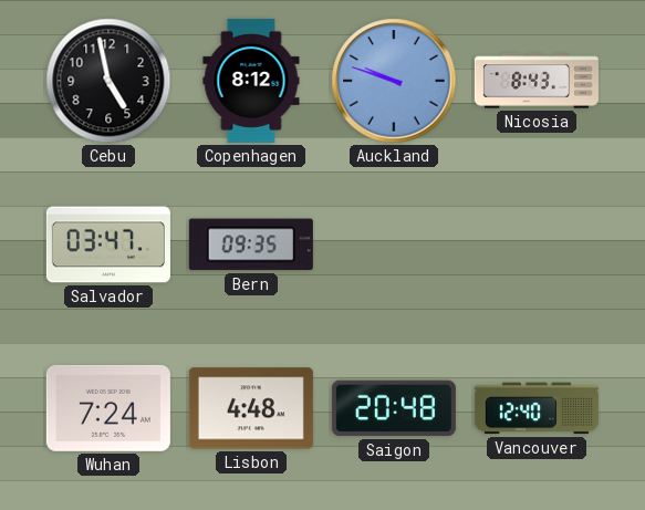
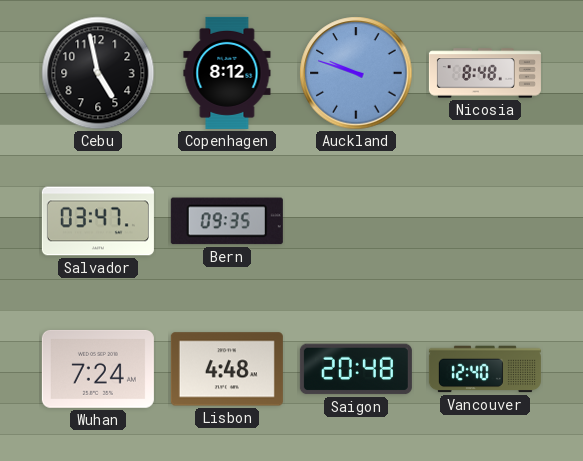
Nicosia: 8:43 -> 8:48
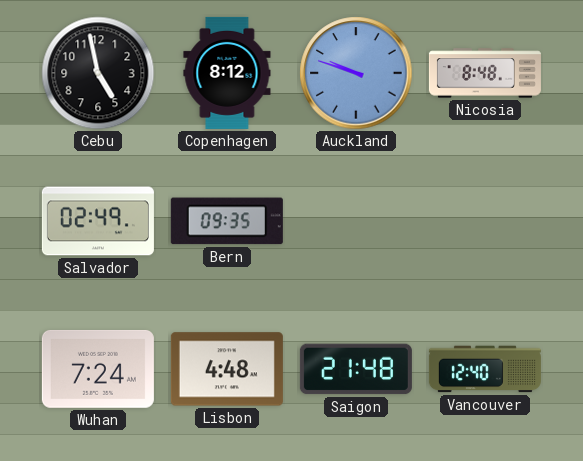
Salvador: 03:47 -> 02:49
Saigon: 20:48 -> 21:48
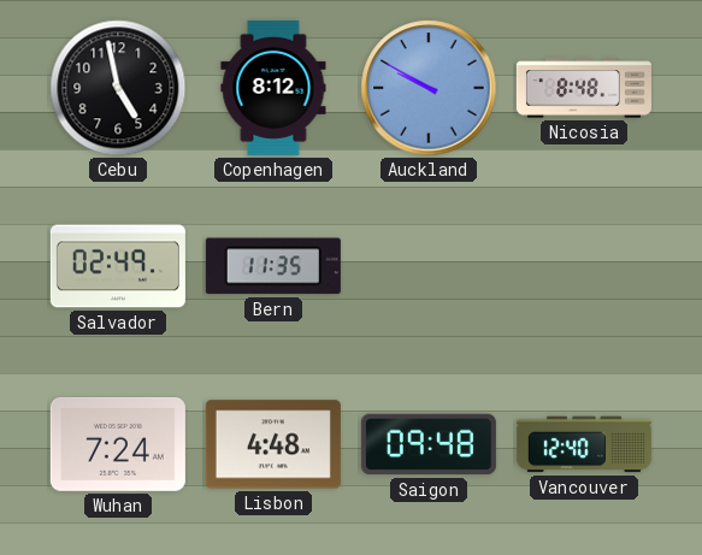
Auckland: 9:48 -> 9:50
Bern: 09:35 -> 11:35
Saigon: 21:48 -> 09:48
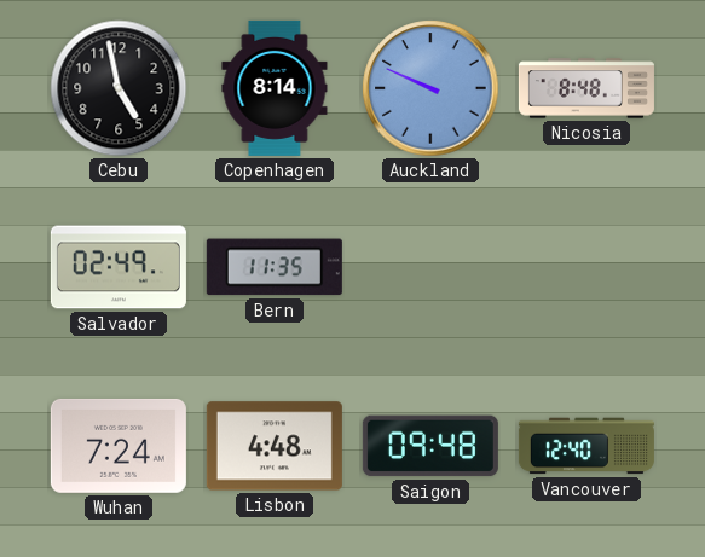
Copenhagen: 8:12 -> 8:14
Auckland: 9:50 -> 9:49
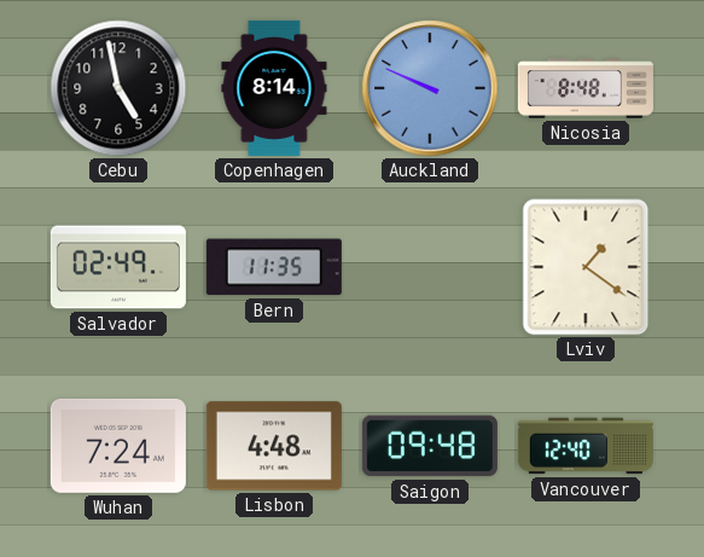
Lviv: none -> 1:21
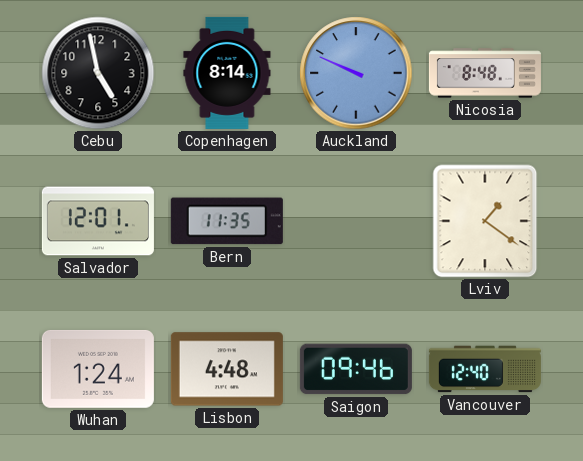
Salvador: 02:49 -> 12:01
Wuhan: 7:24 -> 1:24
Saigon: 09:48 -> 09:46
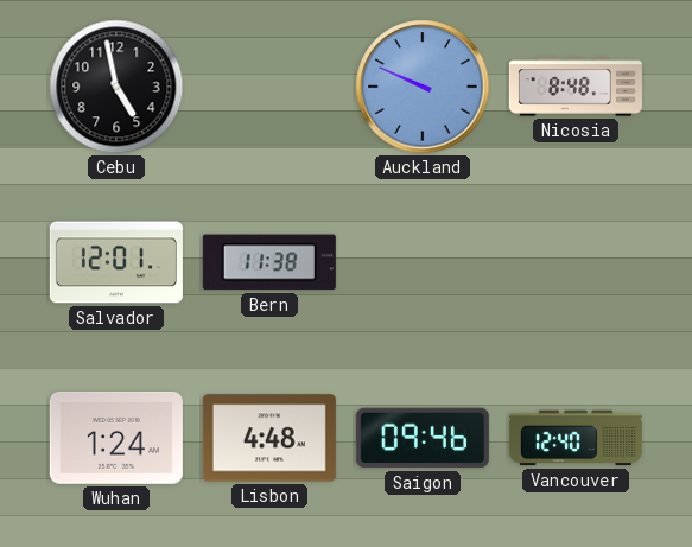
Copenhagen: 8:14 -> none
Bern: 11:35 -> 11:38
Lviv: 1:21 -> none
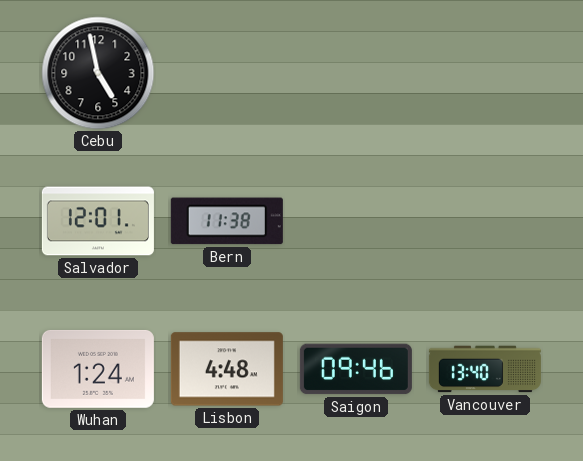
Auckland: 9:49 -> none
Nicosia: 8:48 -> none
Vancouver: 12:40 -> 13:40
